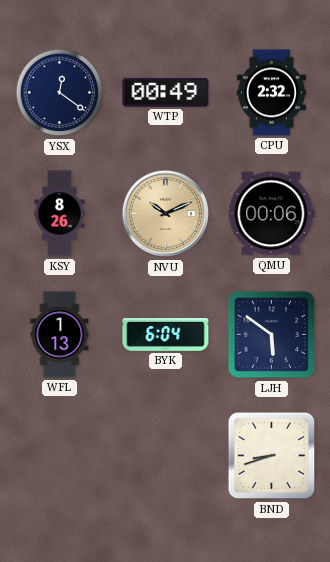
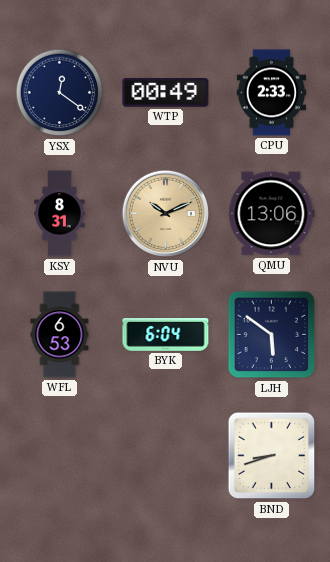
CPU: 2:32 -> 2:33
KSY: 8:26 -> 8:31
QMU: 00:06 -> 13:06
WFL: 1:13 -> 6:53
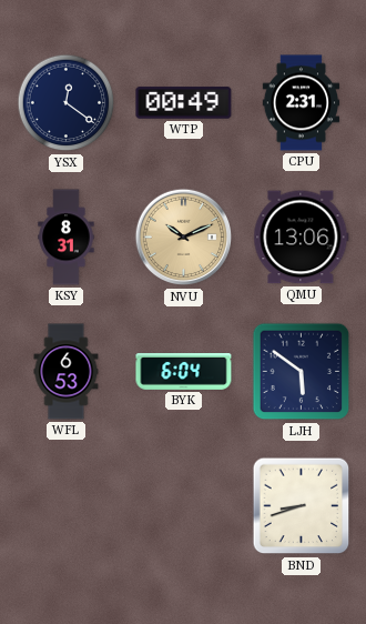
CPU: 2:33 -> 2:31
